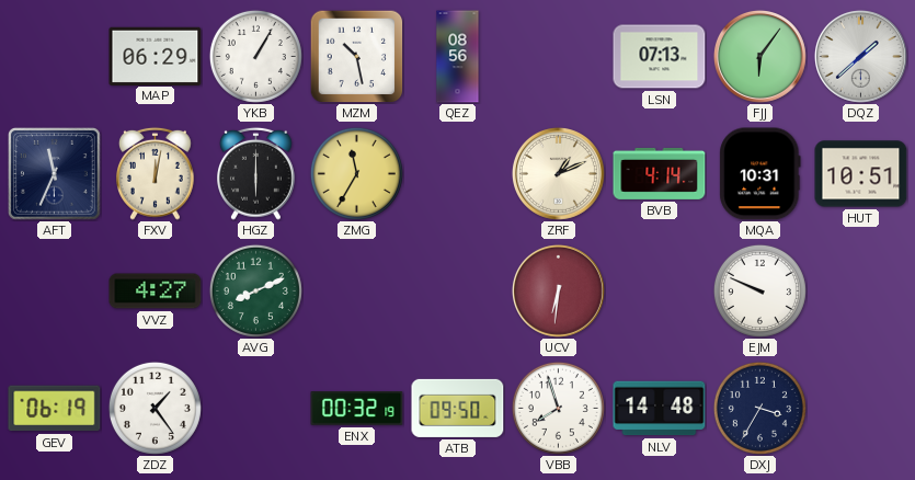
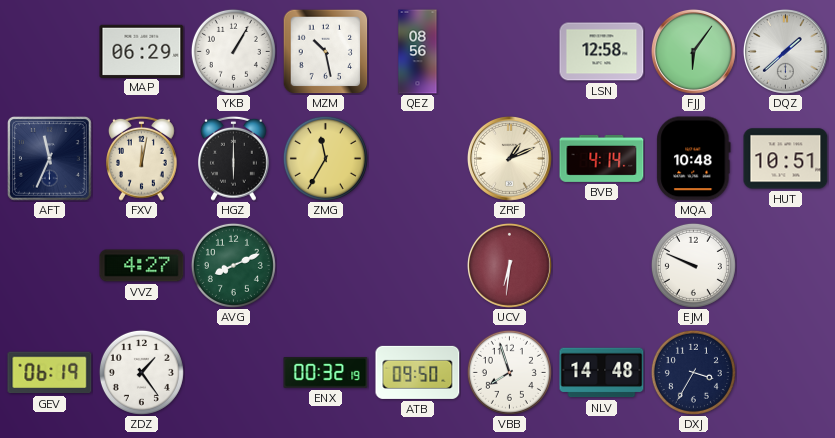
LSN: 07:13 -> 12:58
MQA: 10:31 -> 10:48
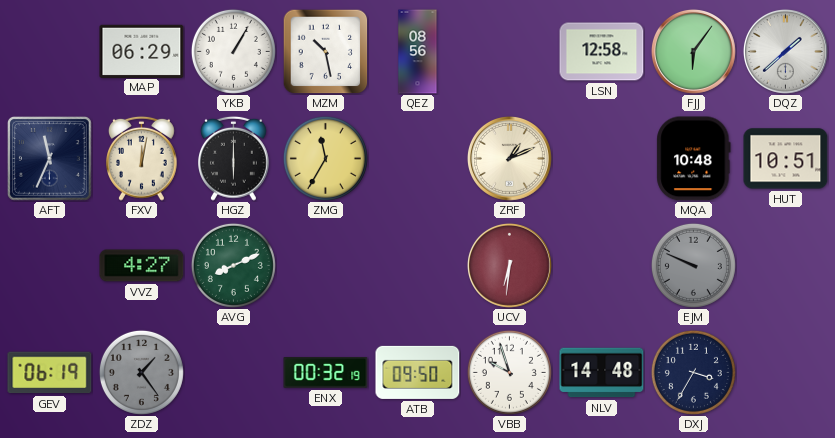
BVB: 4:14 -> none
EJM dial: white -> grey
ZDZ dial: white -> grey
VBB: 7:57 -> 9:57
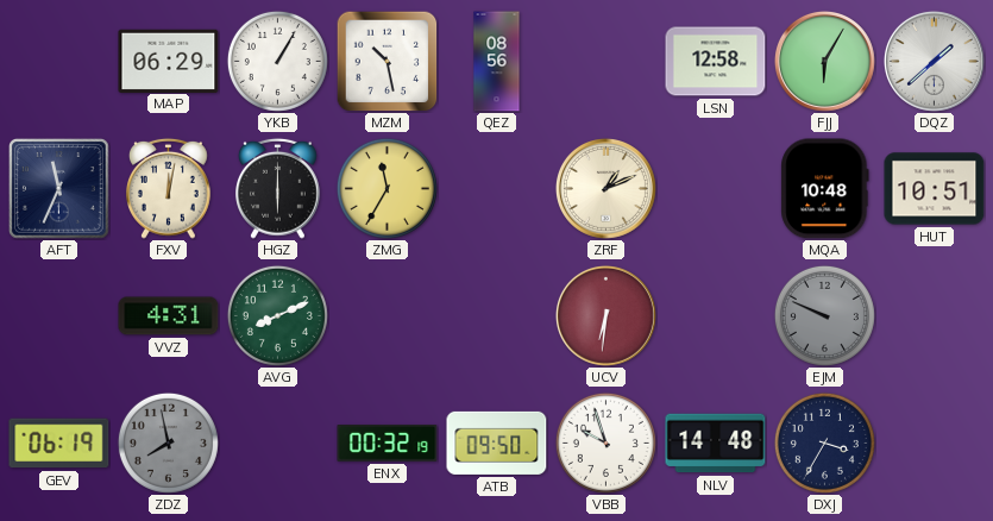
FJJ: 6:06 -> 6:05
VVZ: 4:27 -> 4:31
ZDZ: 1:24 -> 7:58
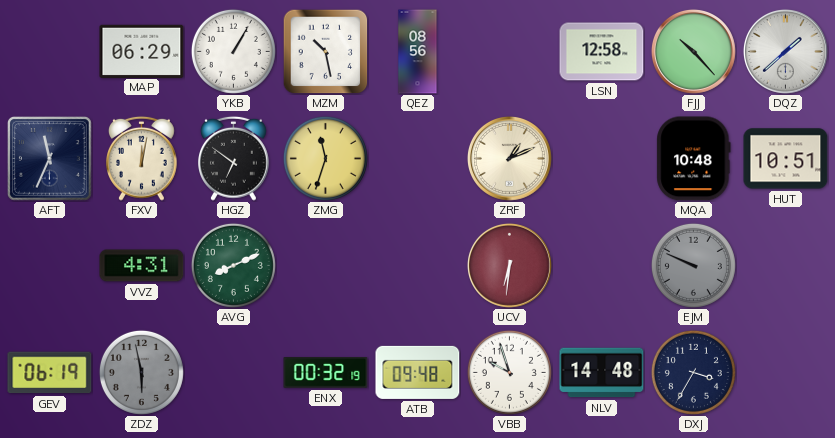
FJJ: 6:05 -> 10:23
HGZ: 6:00 -> 6:51
ZMG: 11:35 -> 11:33
ZDZ: 7:58 -> 5:58
ATB: 09:50 -> 09:48
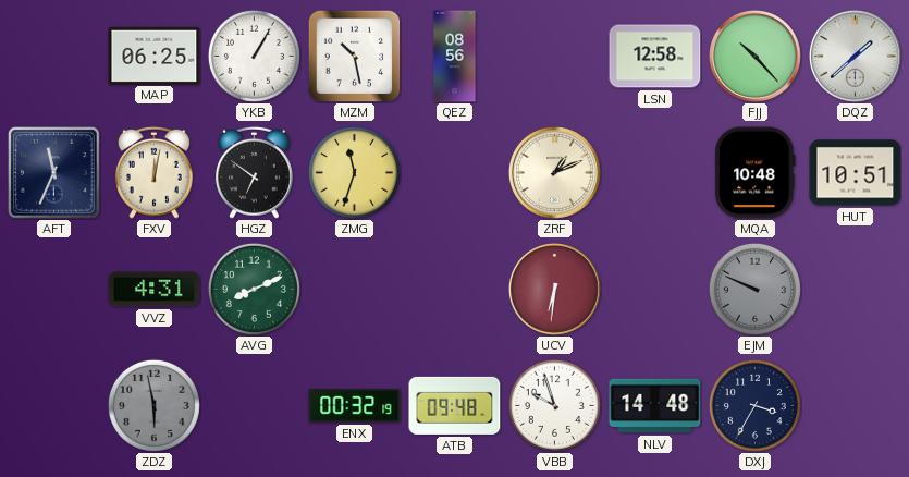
MAP: 06:29 -> 06:25
GEV: 06:19 -> none
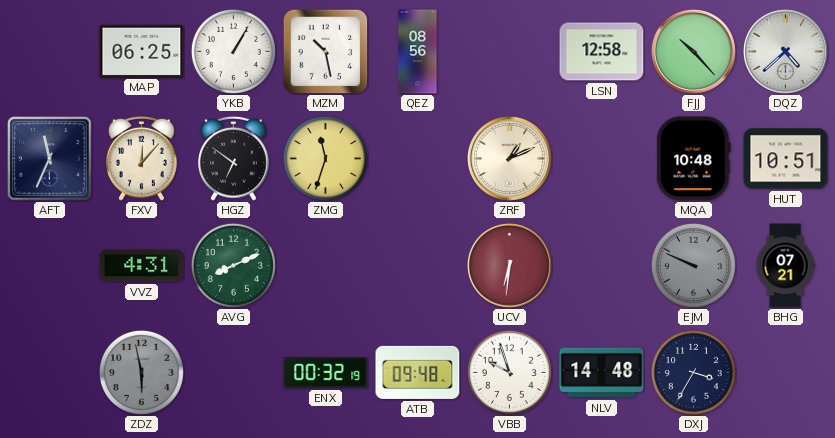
DQZ: 1:38 -> 4:38
FXV: 12:02 -> 12:07
BHG: none -> 07:21
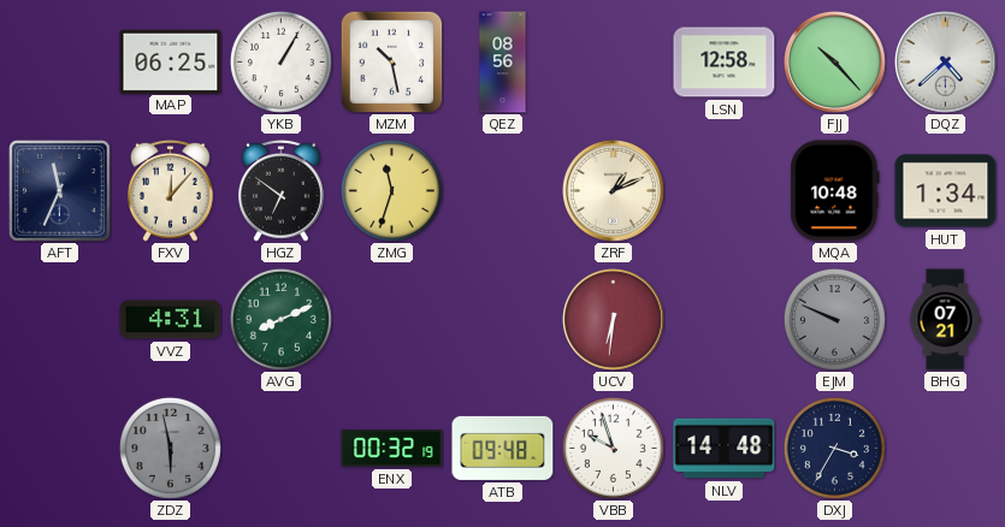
HUT: 10:51 -> 1:34
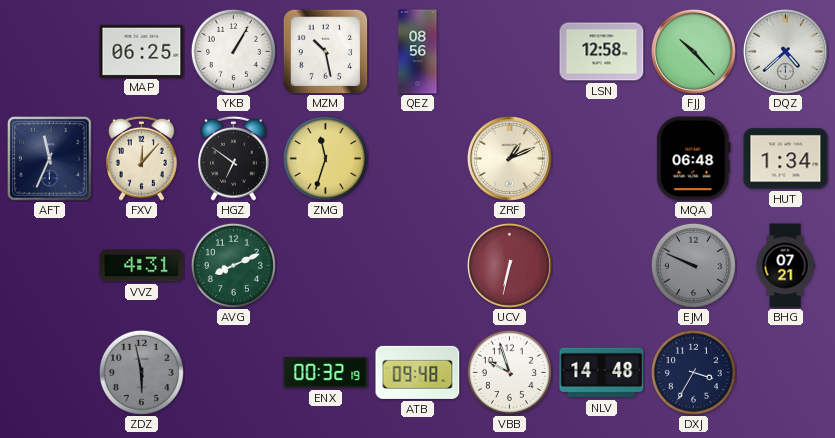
MQA: 10:48 -> 06:48
UCV: 6:31 -> 6:32
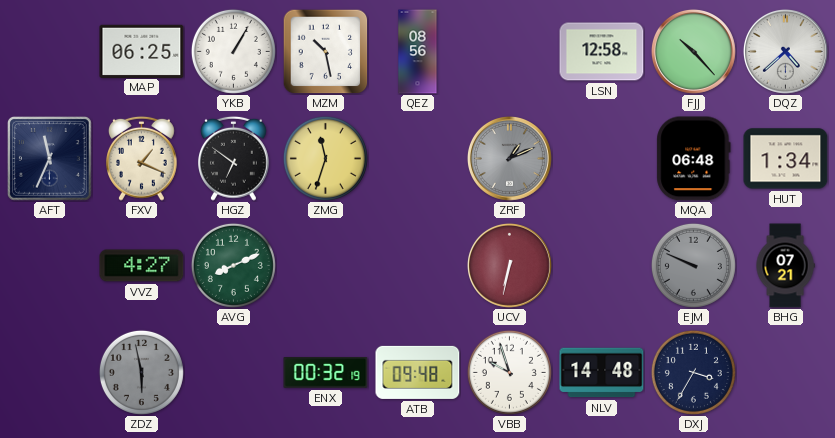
FXV: 12:07 -> 1:19
ZRF dial: cream -> grey
VVZ: 4:31 -> 4:27
